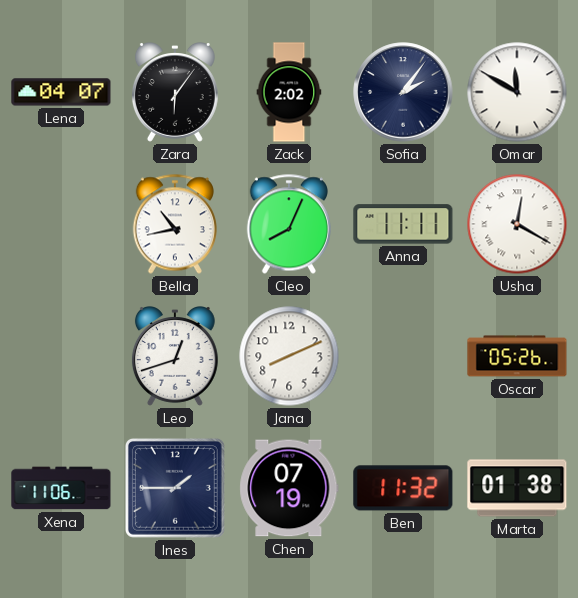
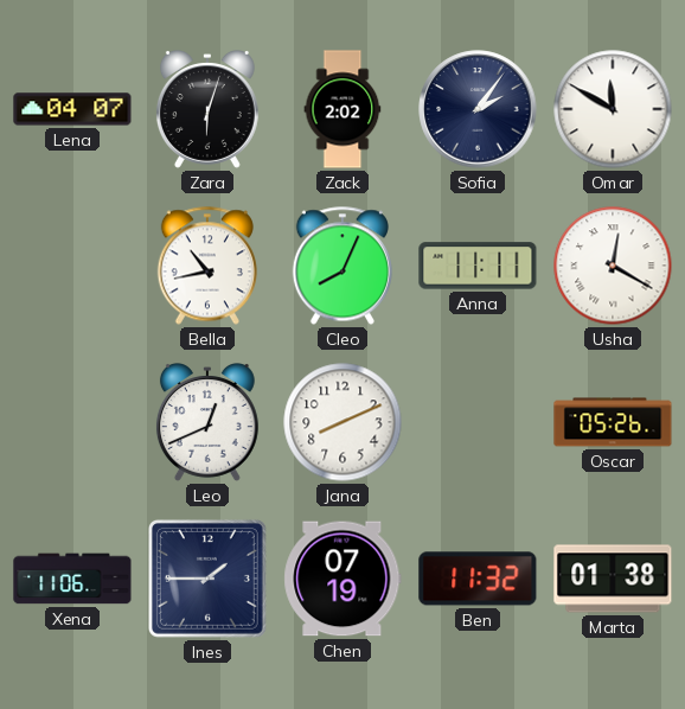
Zara: 6:06 -> 6:03
Leo: 12:42 -> 12:41
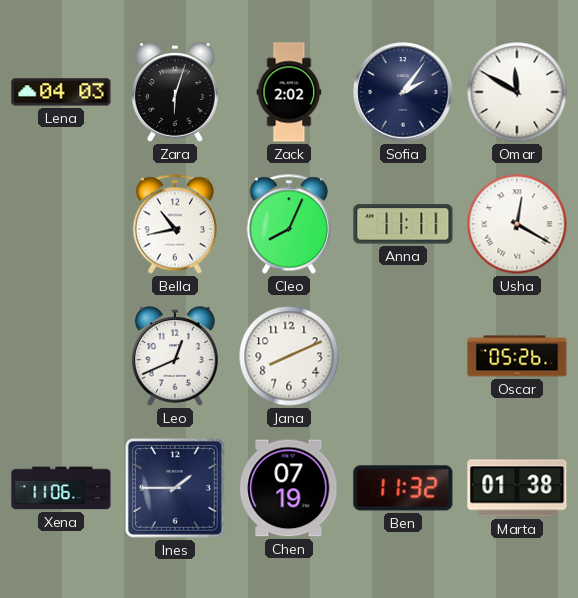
Lena: 04:07 -> 04:03
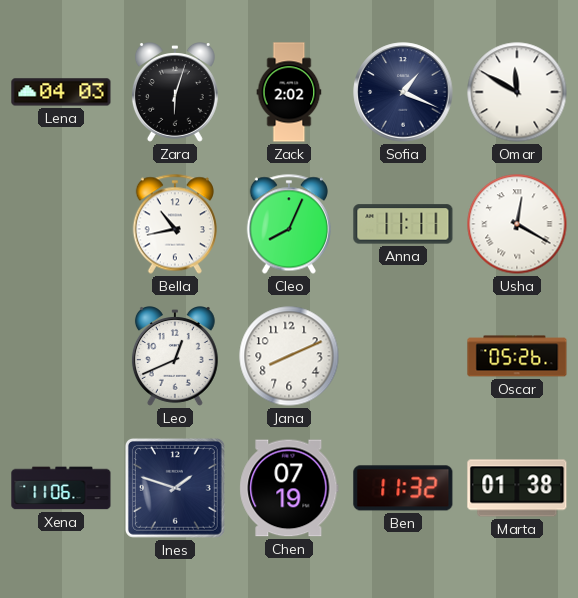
Sofia: 2:06 -> 1:19
Ines: 1:45 -> 1:48
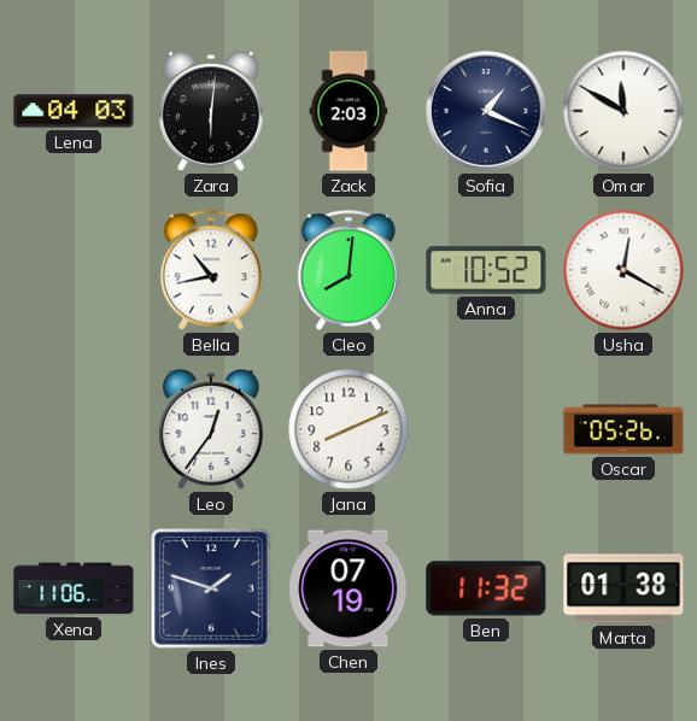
Zara: 6:03 -> 6:01
Zack: 2:02 -> 2:03
Cleo: 8:04 -> 8:01
Anna: 11:11 -> 10:52
Leo: 12:41 -> 12:36
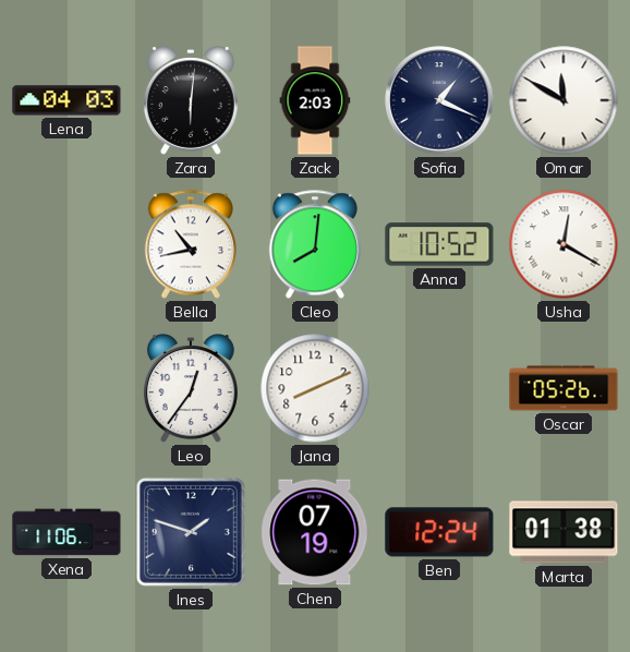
Ben: 11:32 -> 12:24
